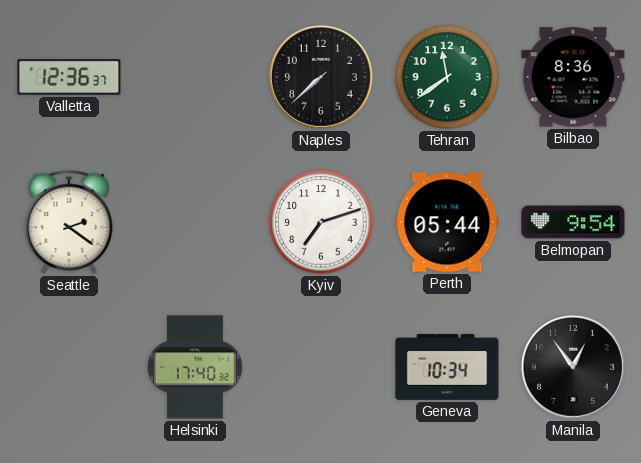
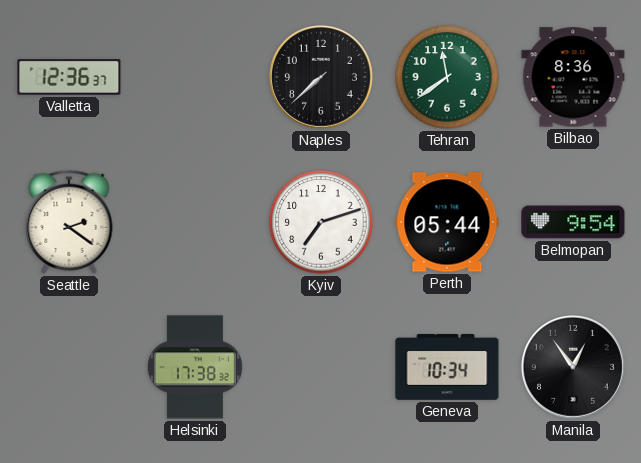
Helsinki: 17:40 -> 17:38
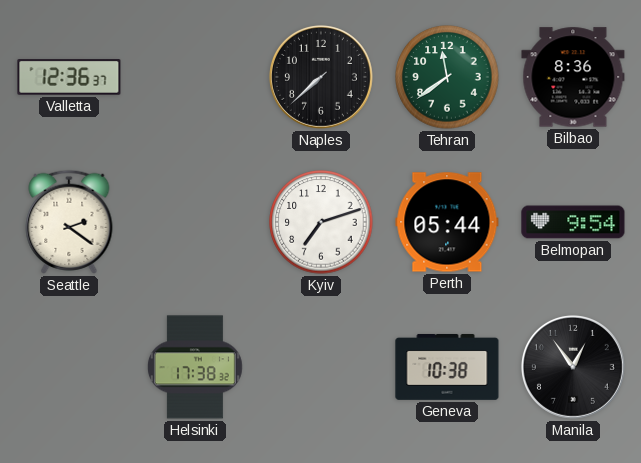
Geneva: 10:34 -> 10:38
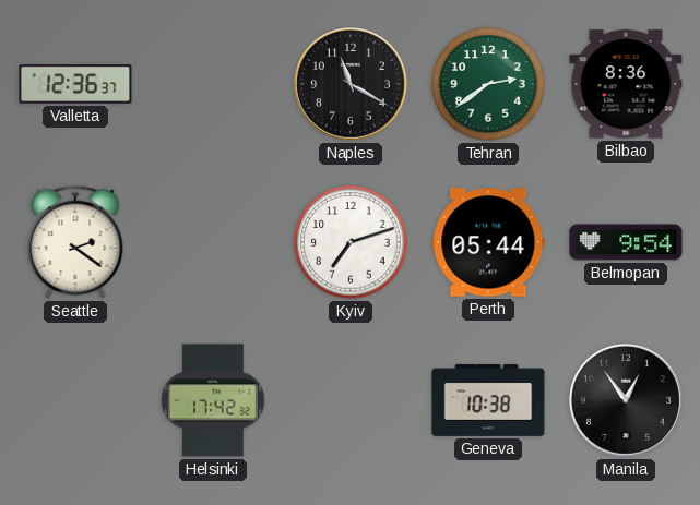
Naples: 7:38 -> 11:20
Tehran: 11:39 -> 2:39
Helsinki: 17:38 -> 17:42
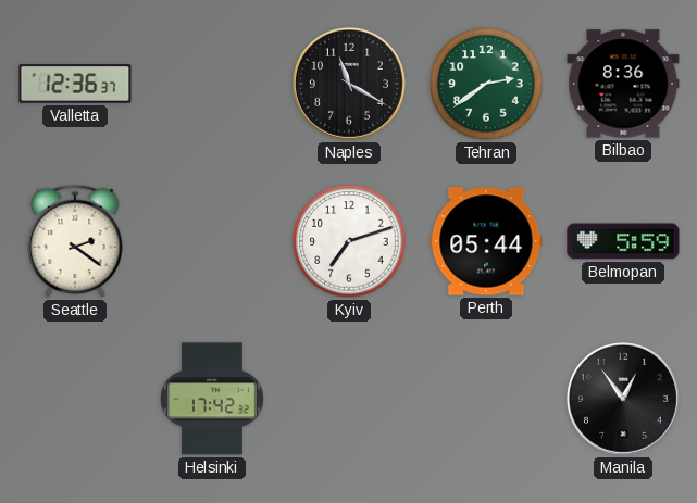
Belmopan: 9:54 -> 5:59
Geneva: 10:38 -> none
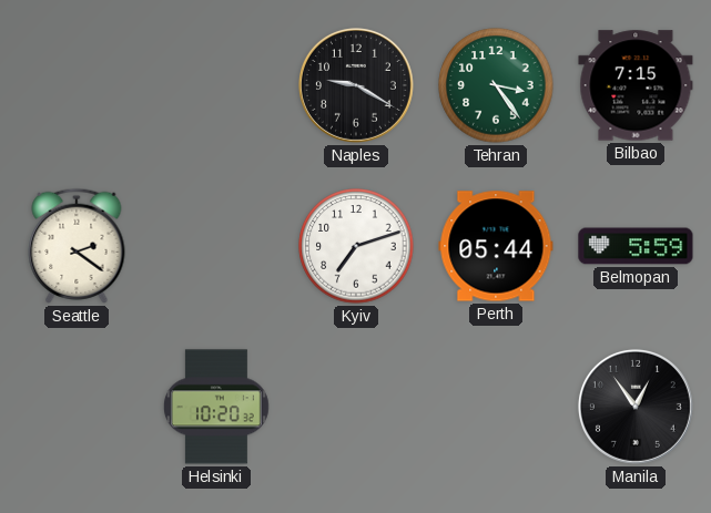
Valletta: 12:36 -> none
Naples: 11:20 -> 9:20
Tehran: 2:39 -> 3:24
Bilbao: 8:36 -> 7:15
Helsinki: 17:42 -> 10:20
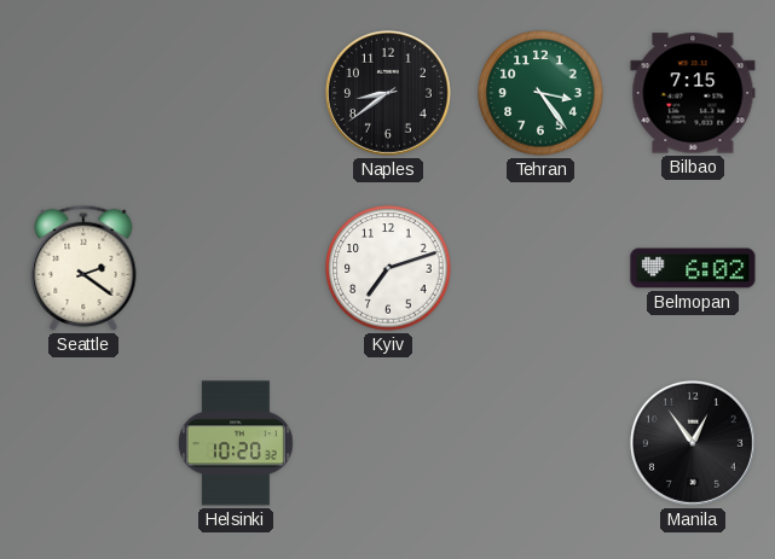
Naples: 9:20 -> 8:39
Perth: 05:44 -> none
Belmopan: 5:59 -> 6:02
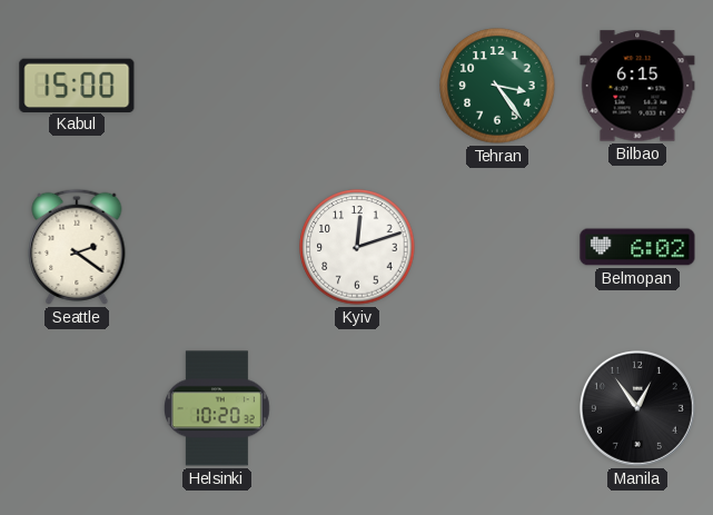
Kabul: none -> 15:00
Naples: 8:39 -> none
Bilbao: 7:15 -> 6:15
Kyiv: 7:12 -> 12:12
